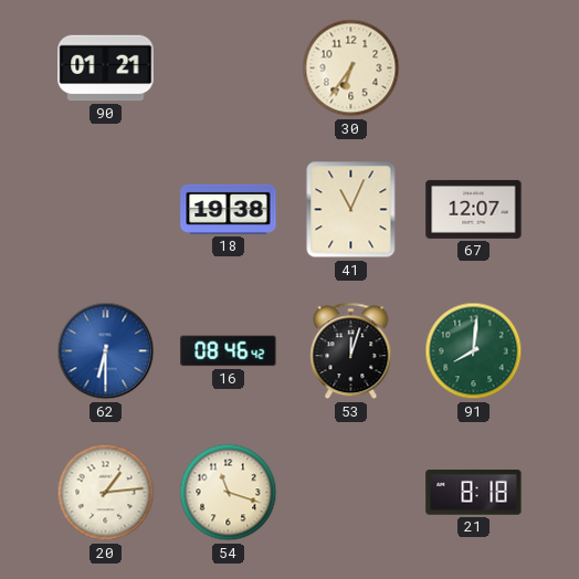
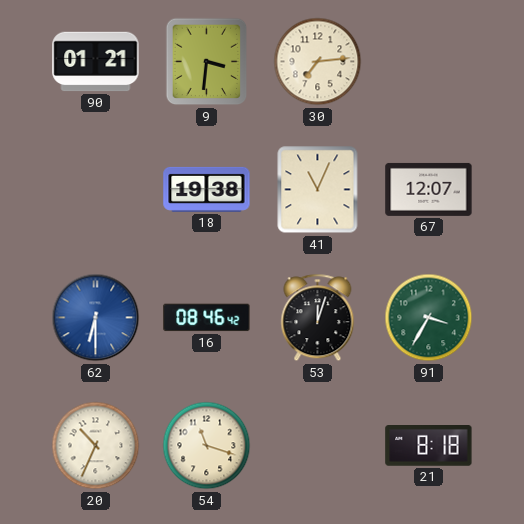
9: none -> 3:31
30: 6:36 -> 7:14
91: 8:01 -> 3:35
20: 1:14 -> 10:34
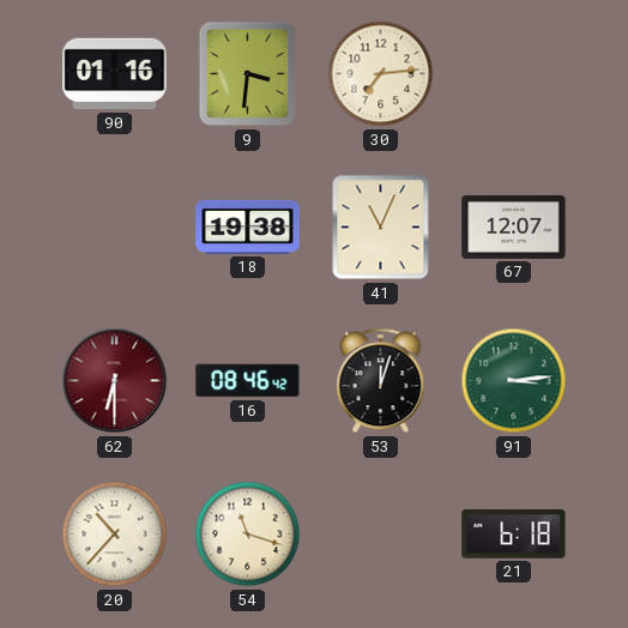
90: 01:21 -> 01:16
62 dial: blue -> burgundy
91: 3:35 -> 3:14
20: 10:34 -> 10:37
21: 8:18 -> 6:18
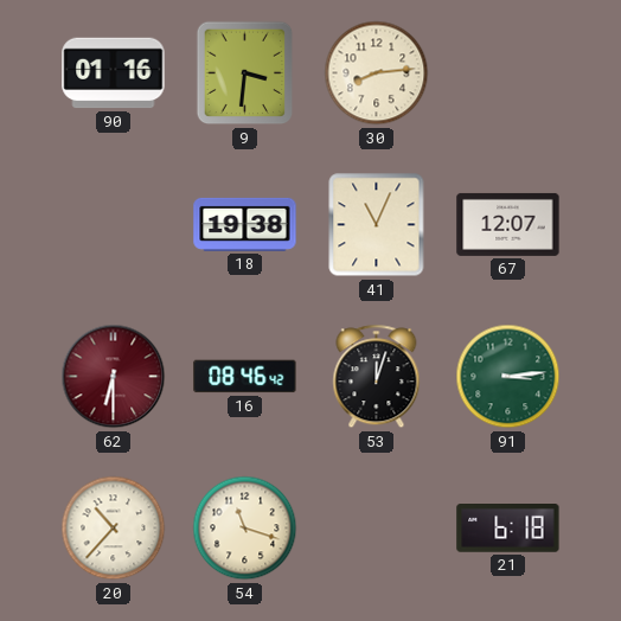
30: 7:14 -> 8:14
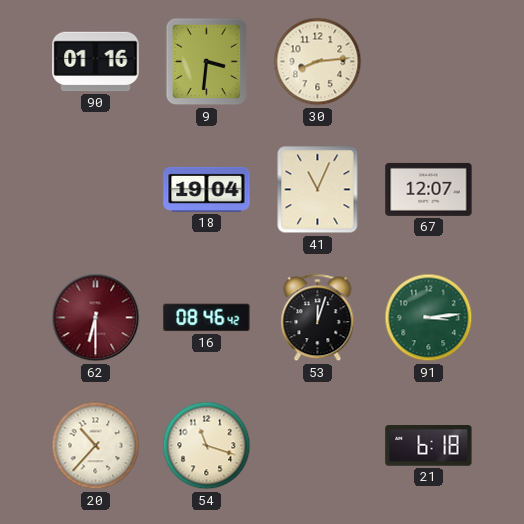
18: 19:38 -> 19:04
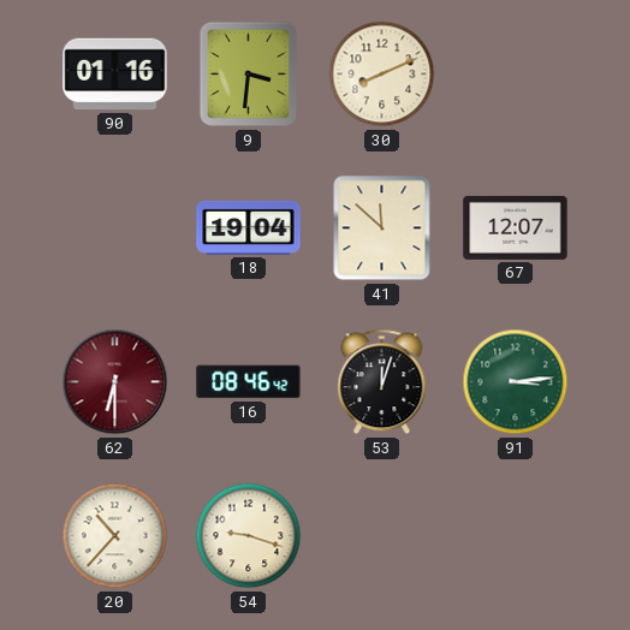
30: 8:14 -> 8:11
41: 11:04 -> 11:52
54: 11:18 -> 9:18
21: 6:18 -> none
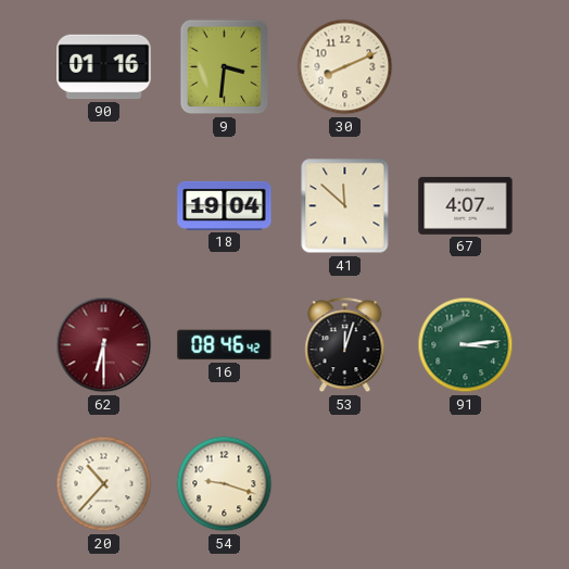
67: 12:07 -> 4:07
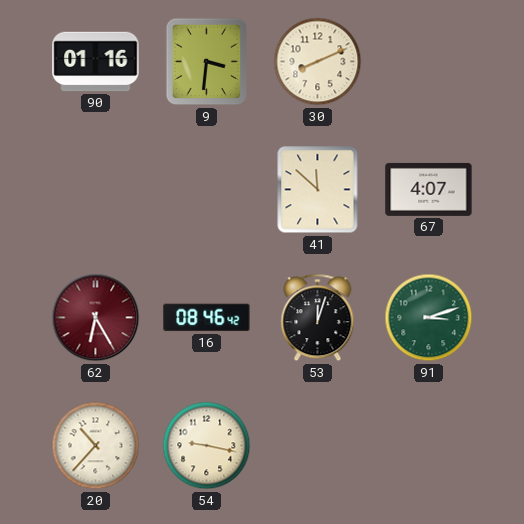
18: 19:04 -> none
62: 6:30 -> 6:25
91: 3:14 -> 3:12
54: 9:18 -> 9:17
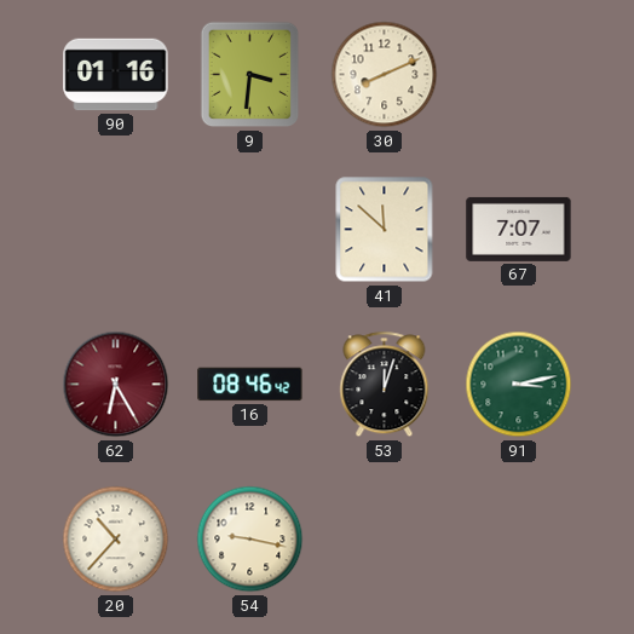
67: 4:07 -> 7:07
91: 3:12 -> 3:13
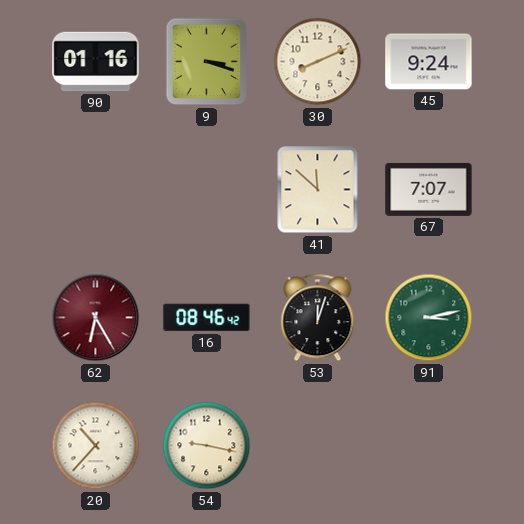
9: 3:31 -> 3:18
45: none -> 9:24
